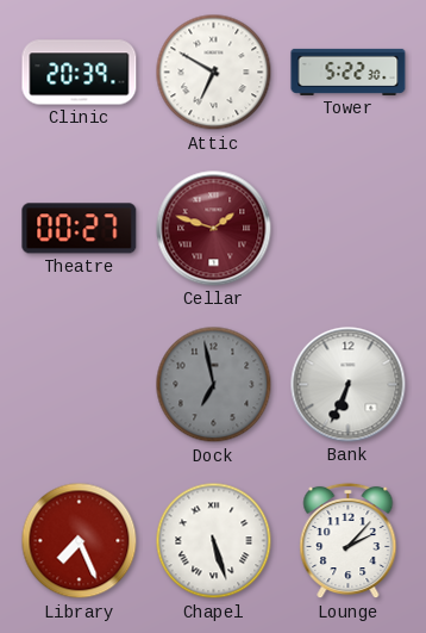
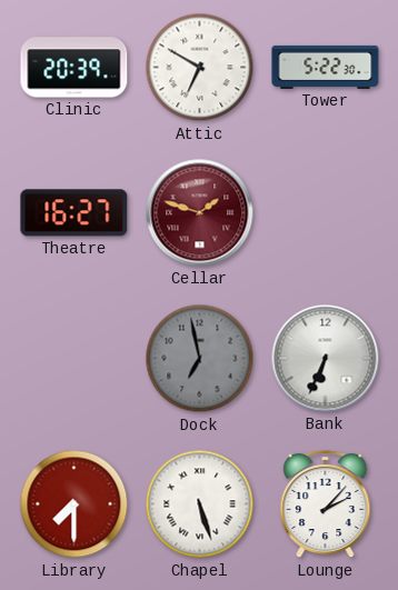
Theatre: 00:27 -> 16:27
Library: 7:26 -> 7:30
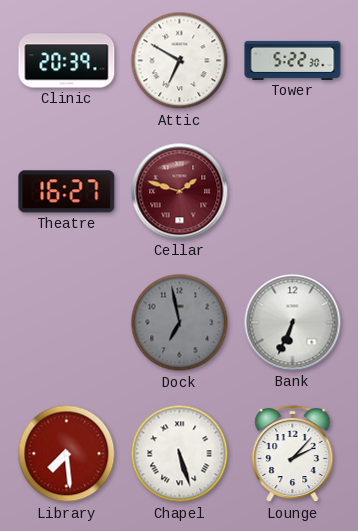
Library: 7:30 -> 7:29
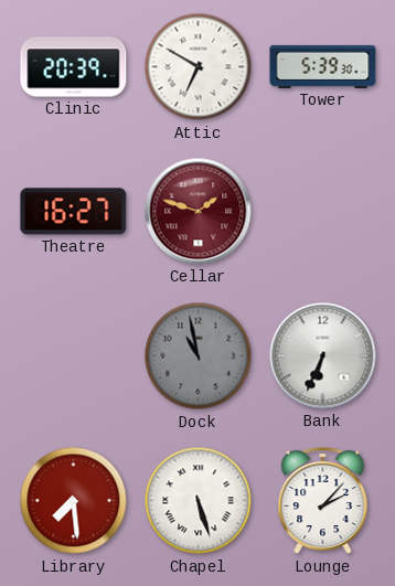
Tower: 5:22 -> 5:39
Dock: 6:58 -> 10:58
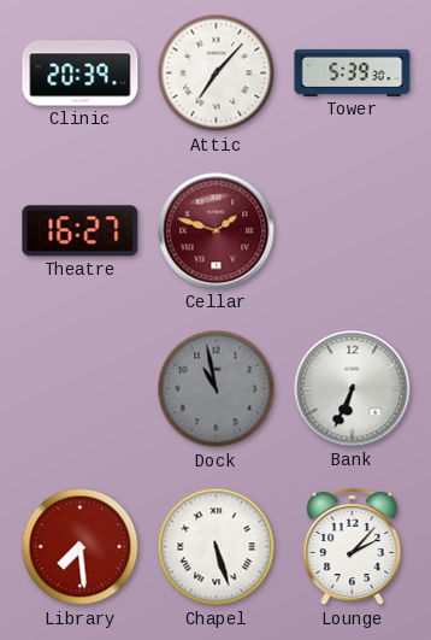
Attic: 6:50 -> 7:07
